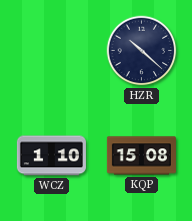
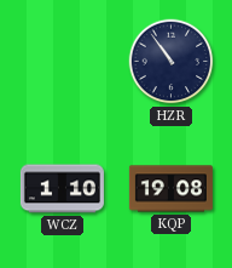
HZR: 10:22 -> 10:54
KQP: 15:08 -> 19:08
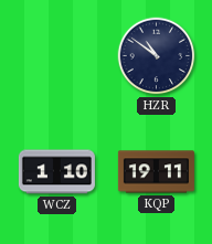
HZR: 10:54 -> 10:51
KQP: 19:08 -> 19:11
